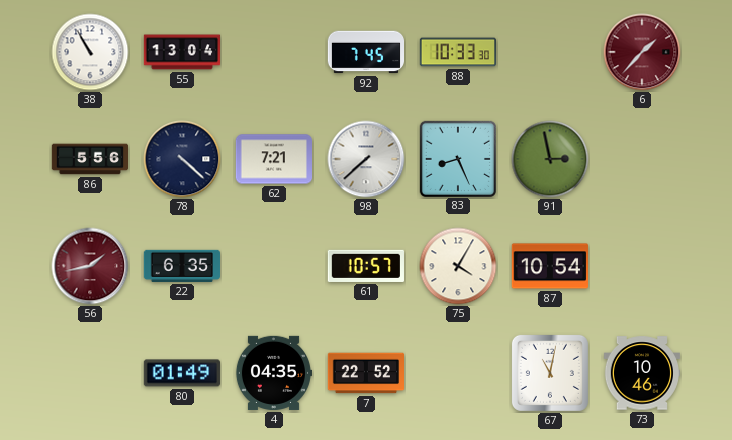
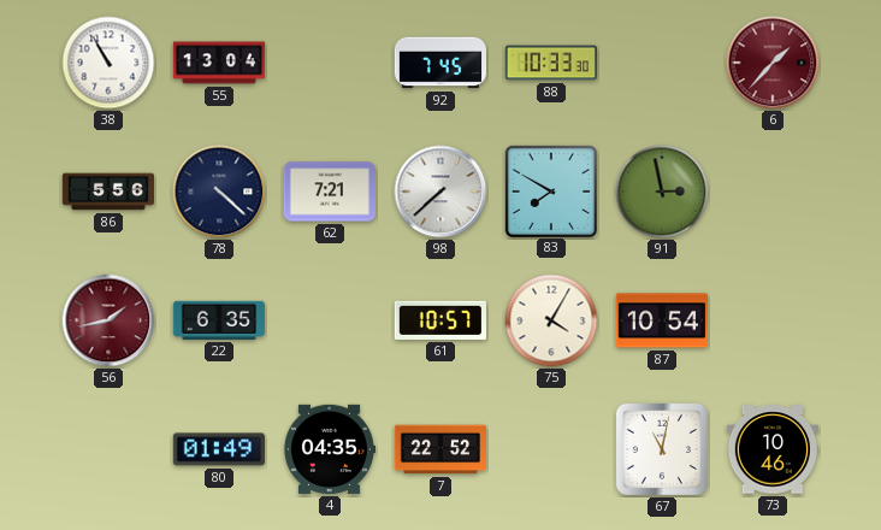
83: 8:26 -> 7:50
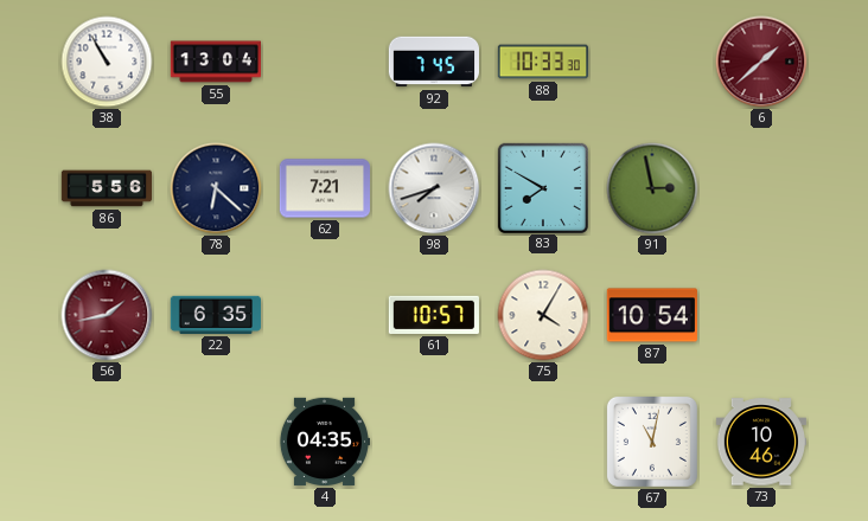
6: 1:37 -> 1:38
78: 4:22 -> 6:22
98: 7:38 -> 7:42
80: 01:49 -> none
7: 22:52 -> none
